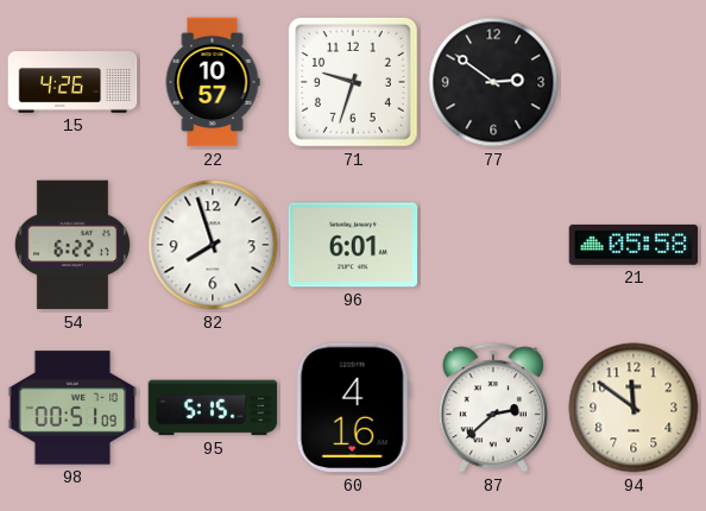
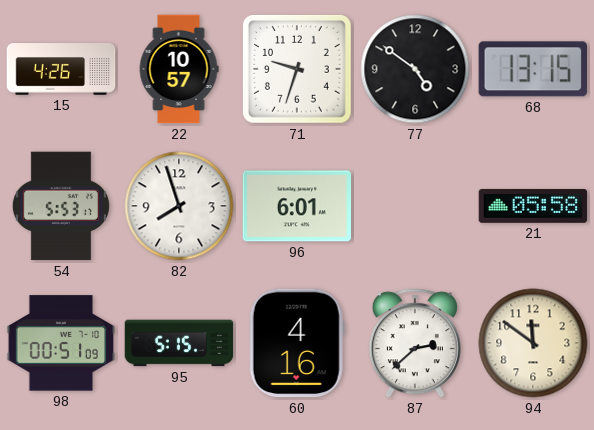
77: 2:51 -> 4:51
68: none -> 13:15
54: 6:22 -> 5:53
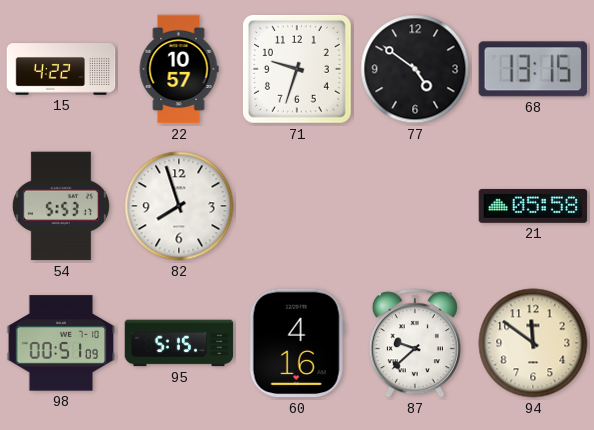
15: 4:26 -> 4:22
96: 6:01 -> none
87: 2:38 -> 9:38
